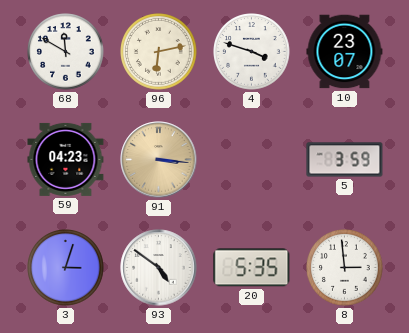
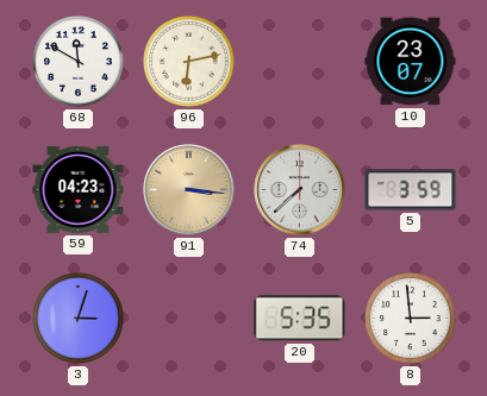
4: 3:48 -> none
74: none -> 7:38
93: 4:51 -> none
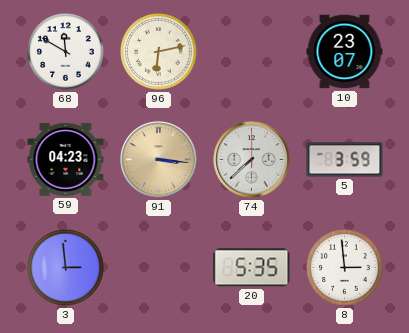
3: 3:03 -> 2:59
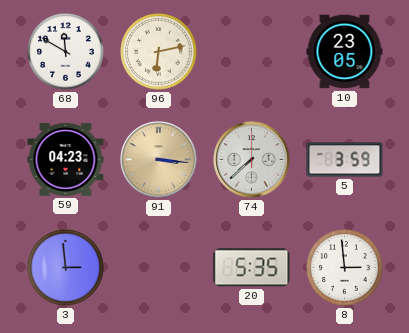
10: 23:07 -> 23:05
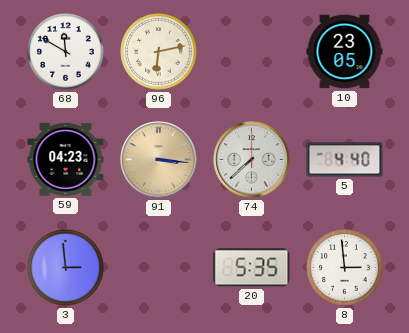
5: 3:59 -> 4:40
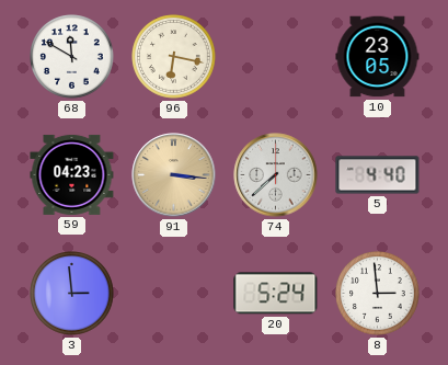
96: 6:13 -> 6:17
20: 5:35 -> 5:24
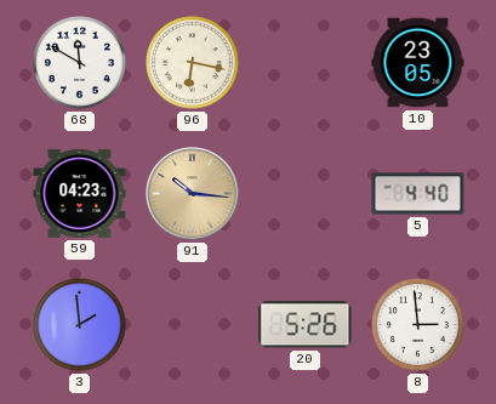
91: 3:16 -> 10:16
74: 7:38 -> none
3: 2:59 -> 1:59
20: 5:24 -> 5:26
